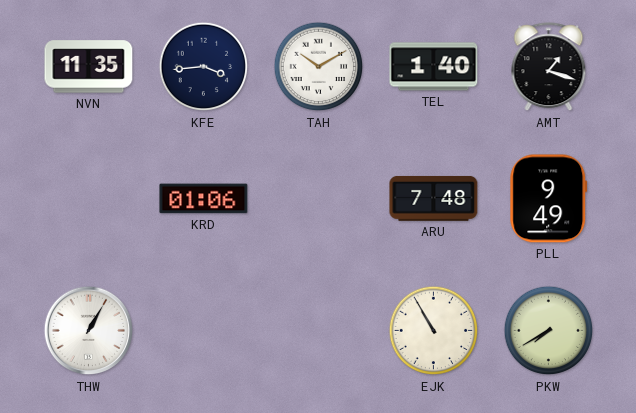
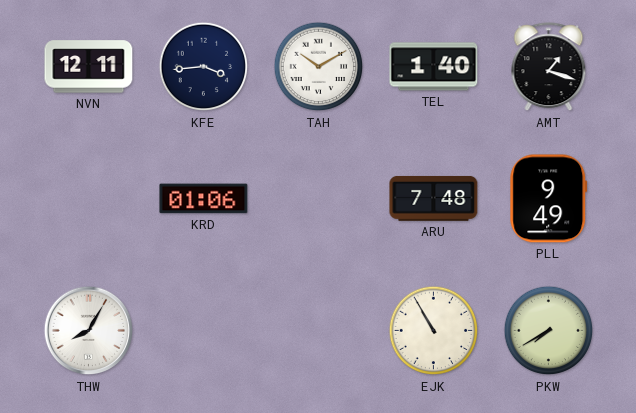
NVN: 11:35 -> 12:11
THW: 1:05 -> 8:05
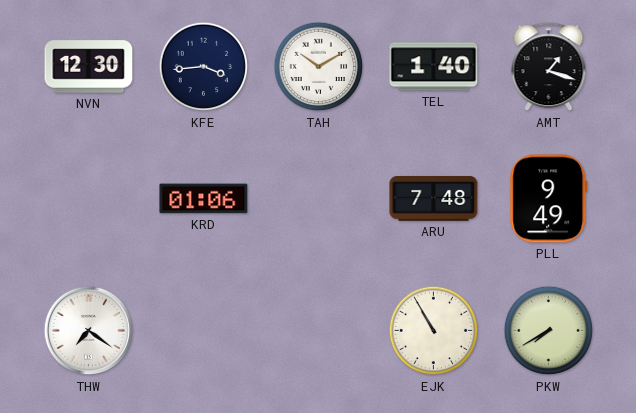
NVN: 12:11 -> 12:30
THW: 8:05 -> 7:21
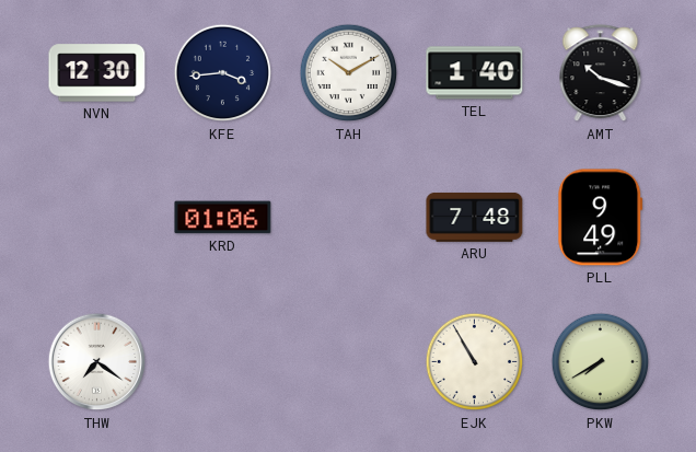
AMT: 1:18 -> 10:18
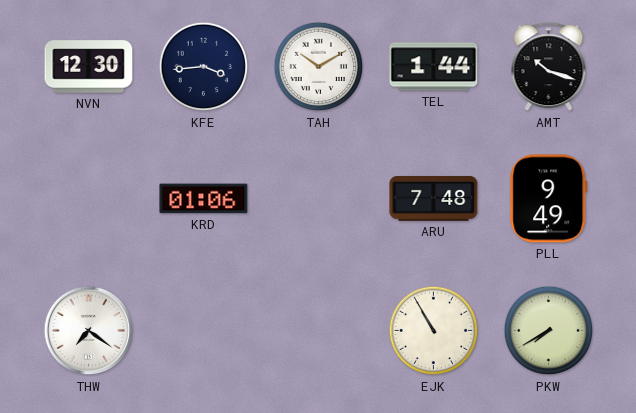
TEL: 1:40 -> 1:44
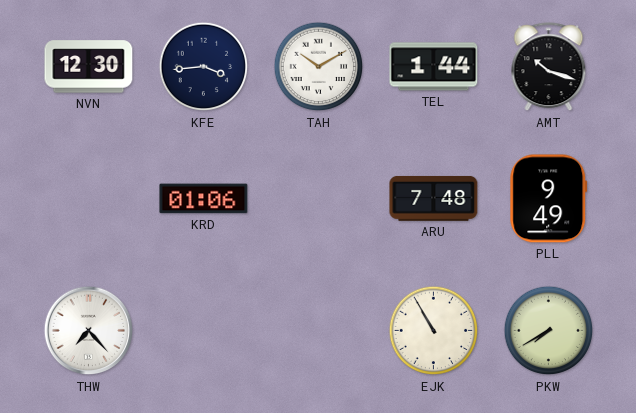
THW: 7:21 -> 7:23
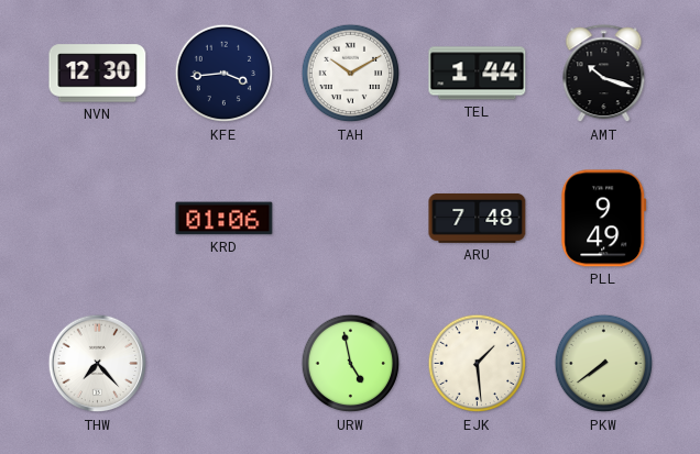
URW: none -> 4:58
EJK: 10:55 -> 1:29
PKW: 7:40 -> 7:39
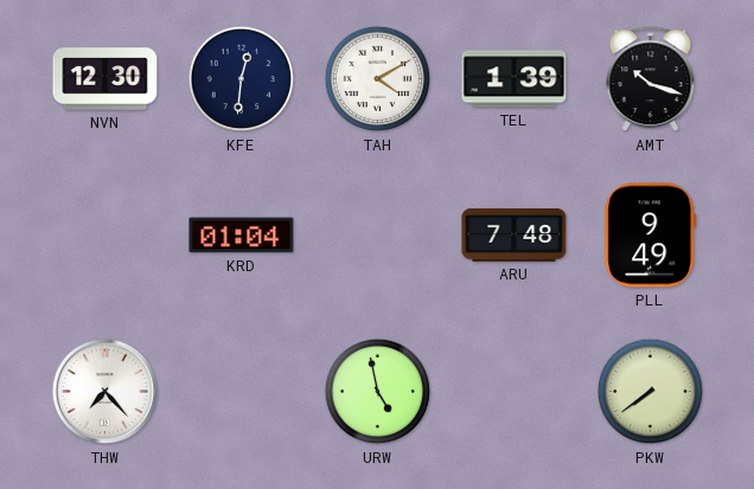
KFE: 3:44 -> 12:31
TAH: 10:10 -> 4:10
TEL: 1:44 -> 1:39
KRD: 01:06 -> 01:04
EJK: 1:29 -> none
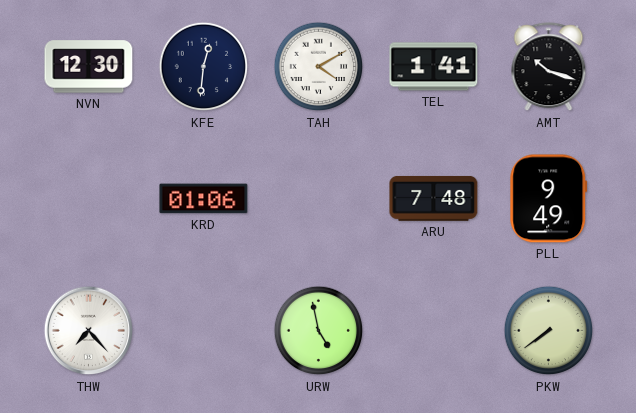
TEL: 1:39 -> 1:41
KRD: 01:04 -> 01:06
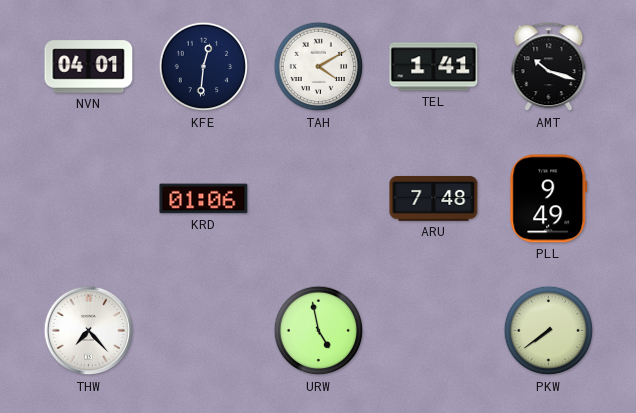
NVN: 12:30 -> 04:01
